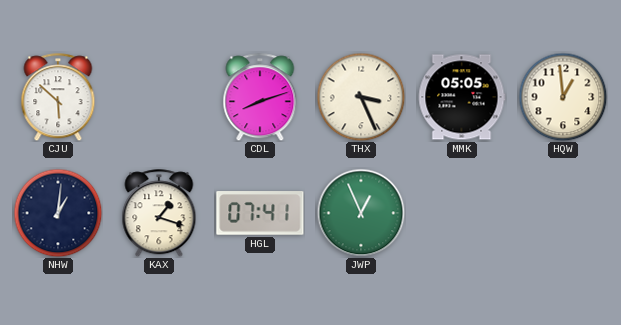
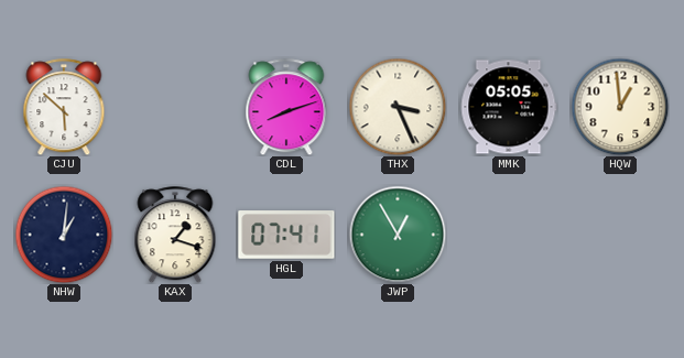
JWP: 12:56 -> 12:55
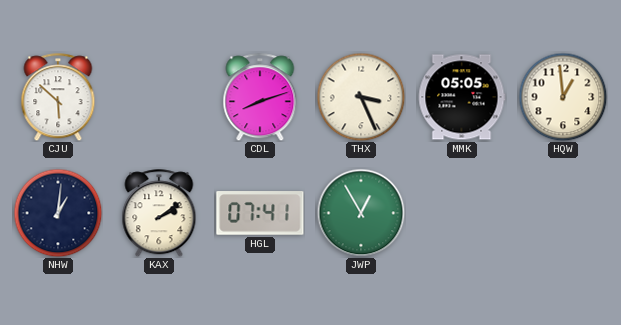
KAX: 1:18 -> 2:09
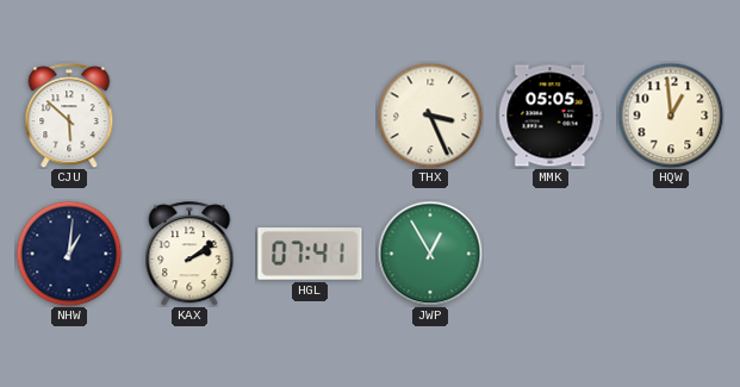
CDL: 8:12 -> none
